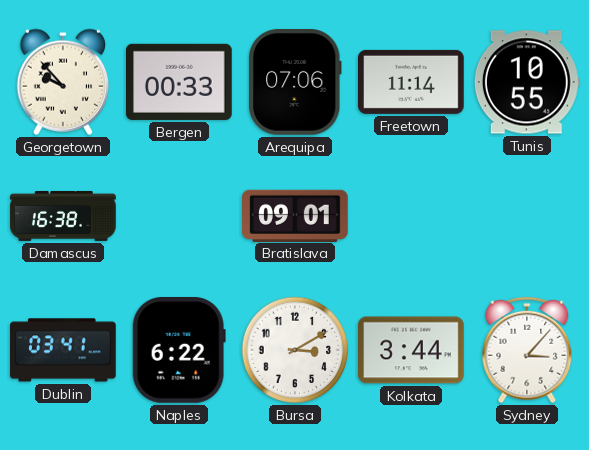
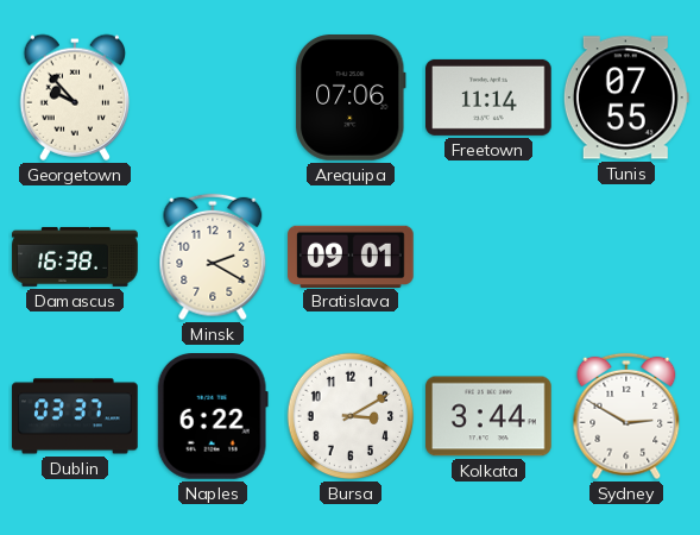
Bergen: 00:33 -> none
Tunis: 10:55 -> 07:55
Minsk: none -> 2:20
Dublin: 03:41 -> 03:37
Sydney: 3:07 -> 2:50
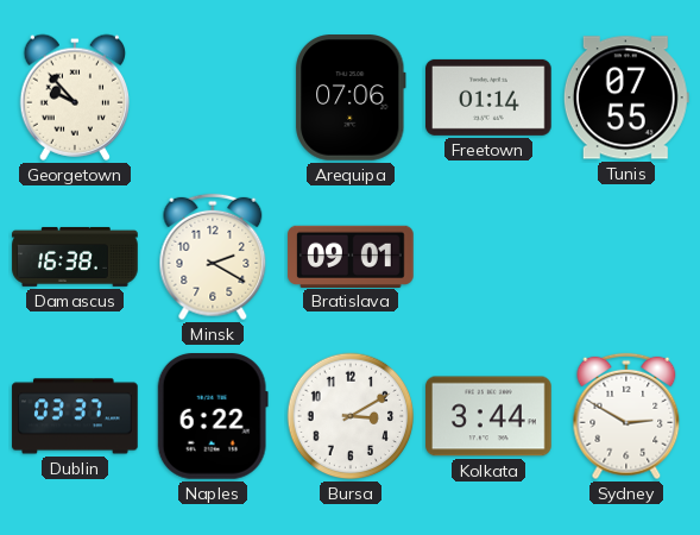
Freetown: 11:14 -> 01:14
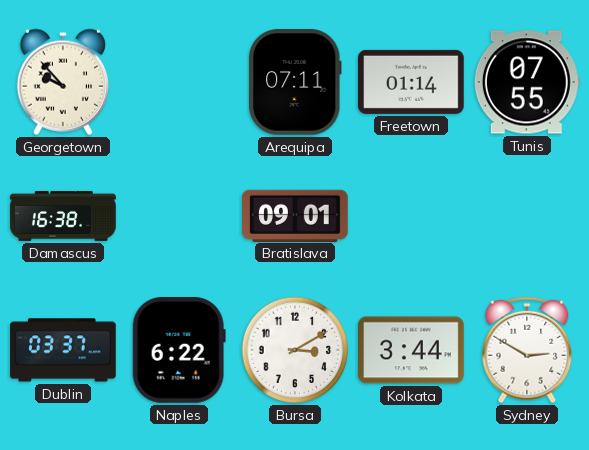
Arequipa: 07:06 -> 07:11
Minsk: 2:20 -> none
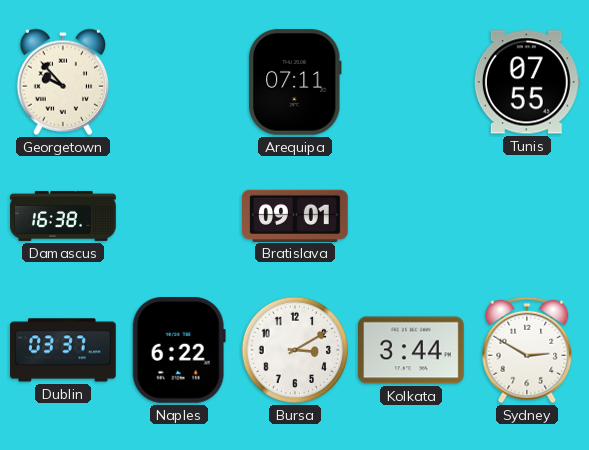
Freetown: 01:14 -> none
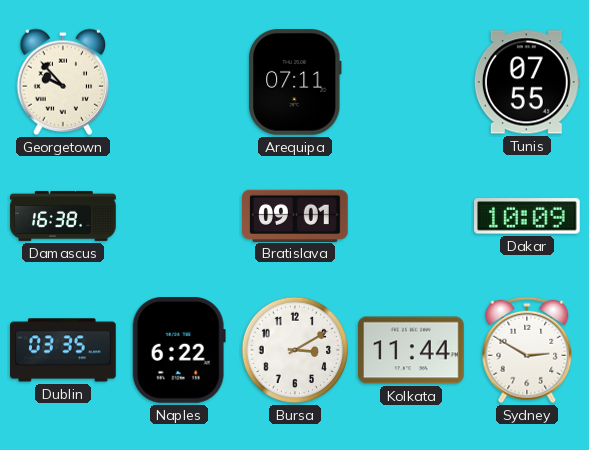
Dakar: none -> 10:09
Dublin: 03:37 -> 03:35
Kolkata: 3:44 -> 11:44
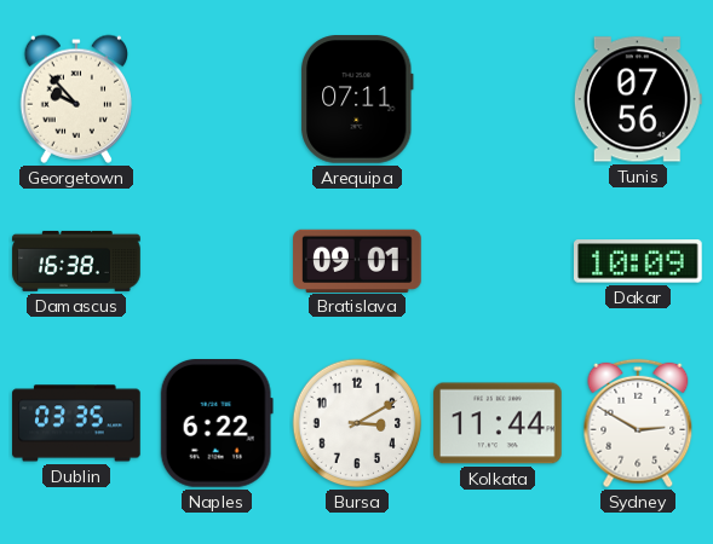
Tunis: 07:55 -> 07:56
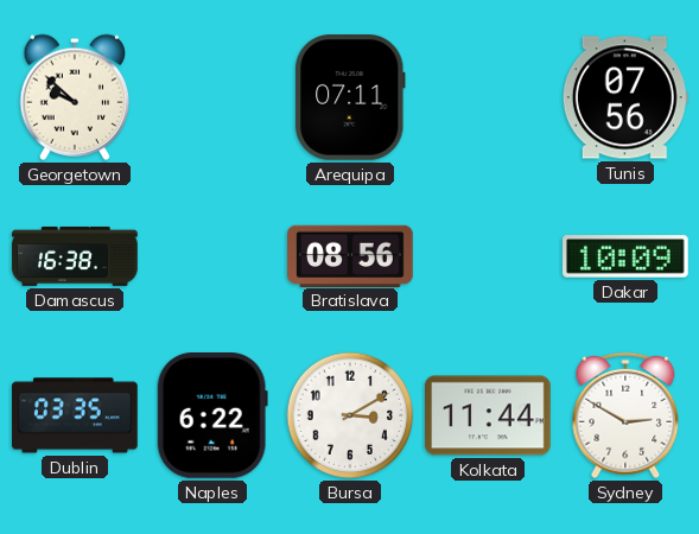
Georgetown: 9:53 -> 9:52
Bratislava: 09:01 -> 08:56
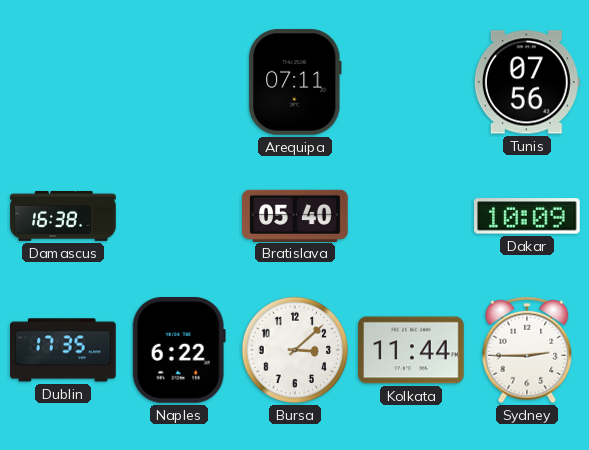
Georgetown: 9:52 -> none
Bratislava: 08:56 -> 05:40
Dublin: 03:35 -> 17:35
Bursa: 3:10 -> 3:08
Sydney: 2:50 -> 2:45
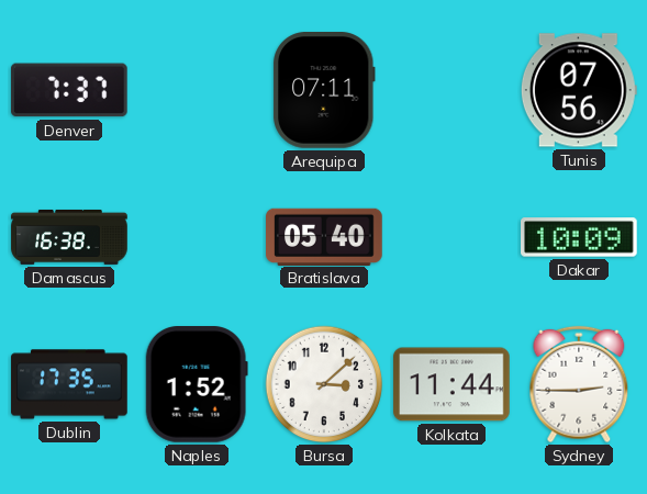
Denver: none -> 7:37
Naples: 6:22 -> 1:52
